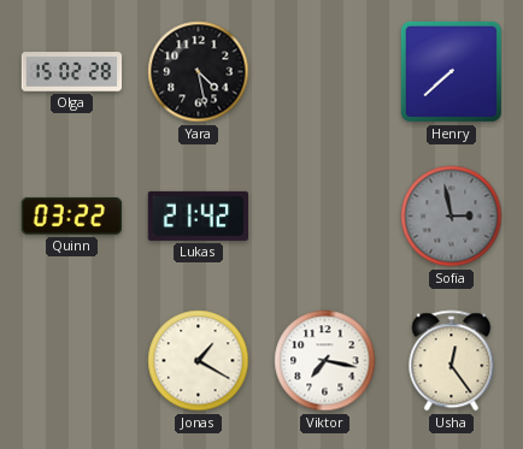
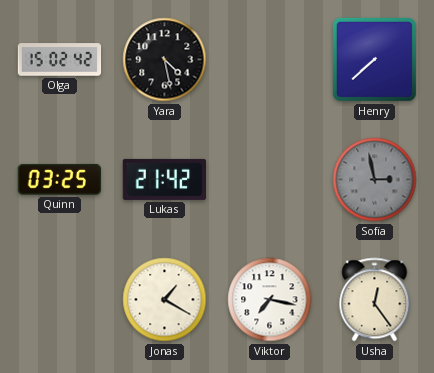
Olga: 15:02:28 -> 15:02:42
Quinn: 03:22 -> 03:25
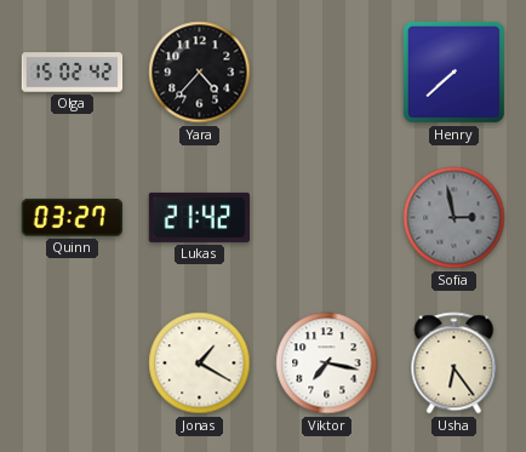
Yara: 4:28 -> 4:37
Quinn: 03:25 -> 03:27
Usha: 12:24 -> 6:24
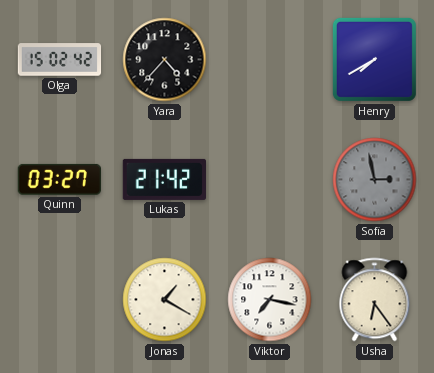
Henry: 7:38 -> 7:40
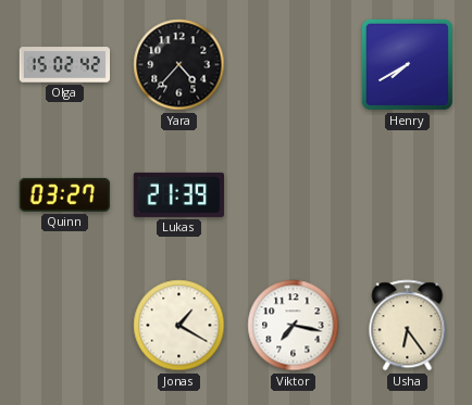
Lukas: 21:42 -> 21:39
Sofia: 2:58 -> none
